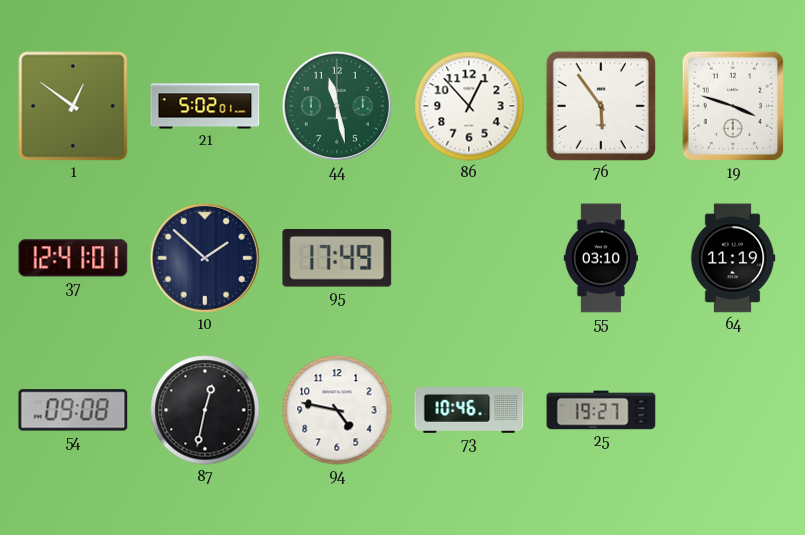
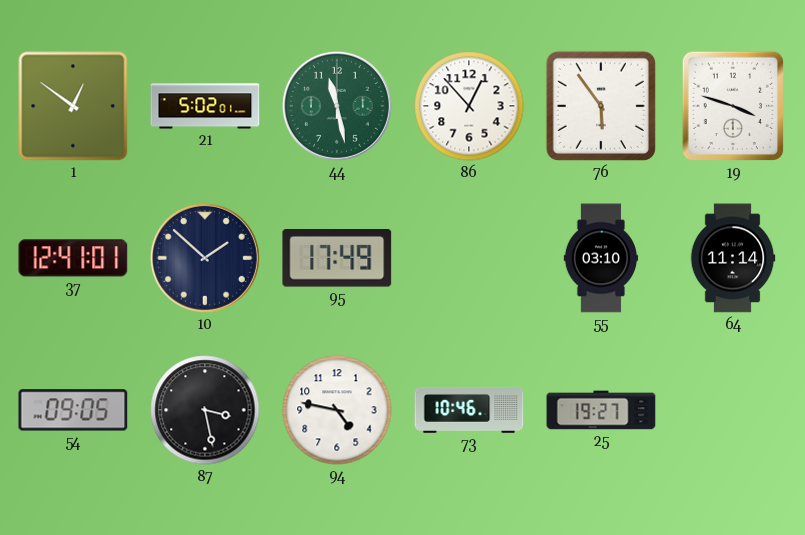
64: 11:19 -> 11:14
54: 09:08 -> 09:05
87: 12:32 -> 3:28
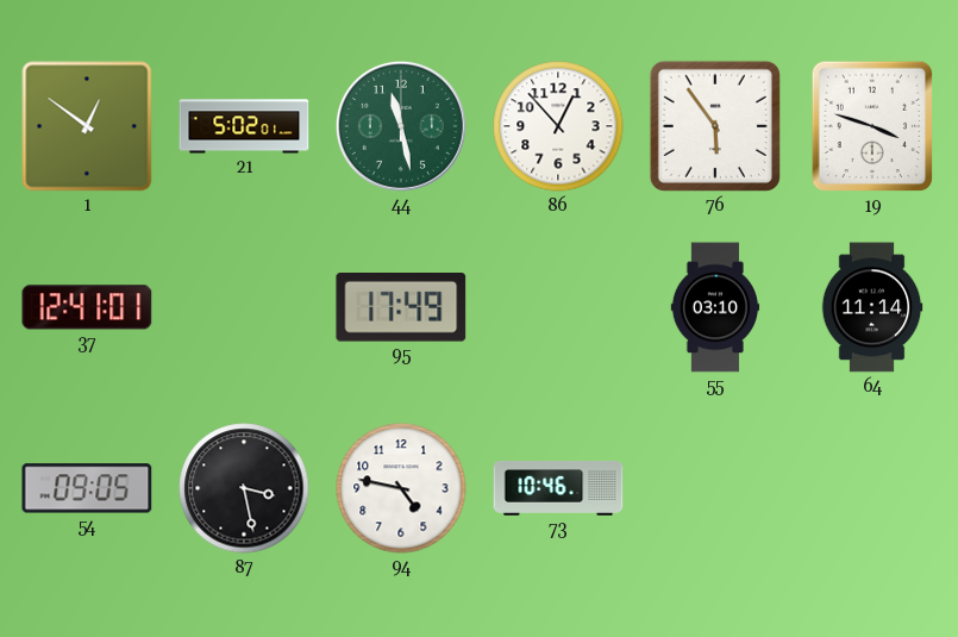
10: 1:52 -> none
25: 19:27 -> none
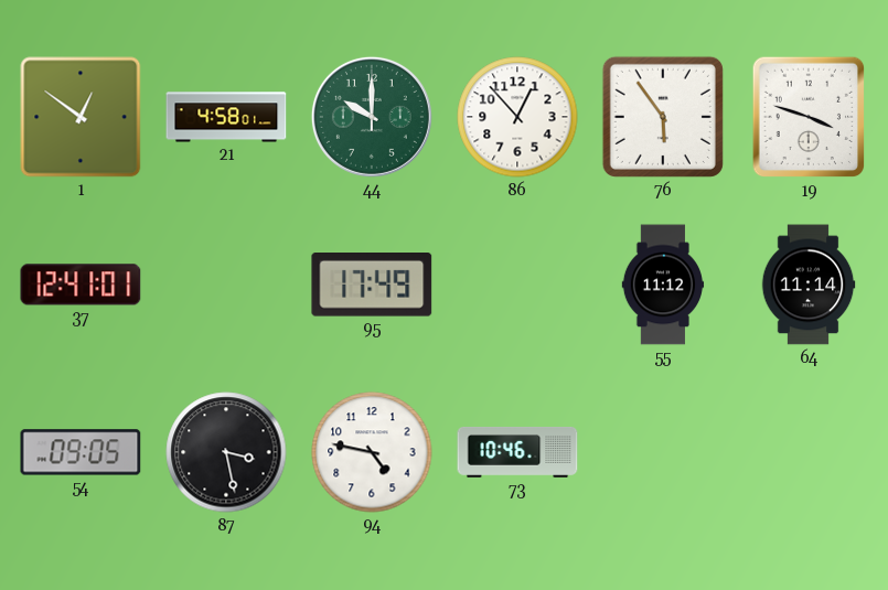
21: 5:02 -> 4:58
44: 11:28 -> 10:00
55: 03:10 -> 11:12
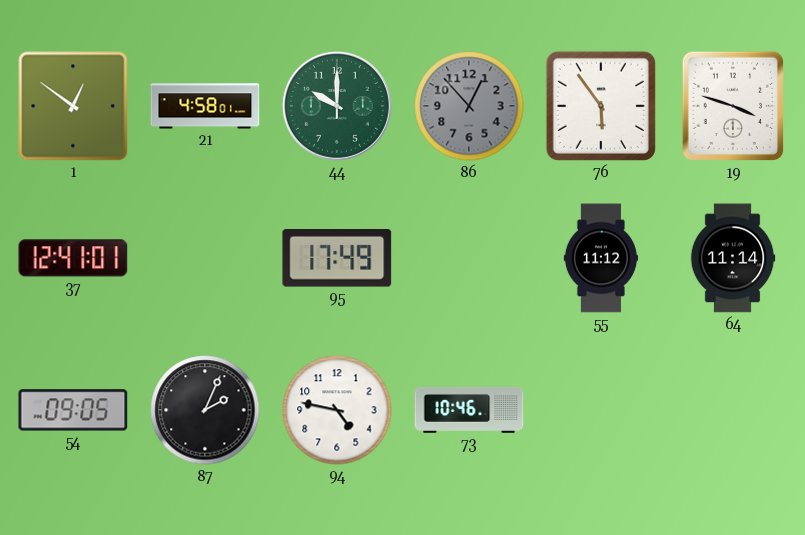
86 dial: white -> grey
87: 3:28 -> 2:04
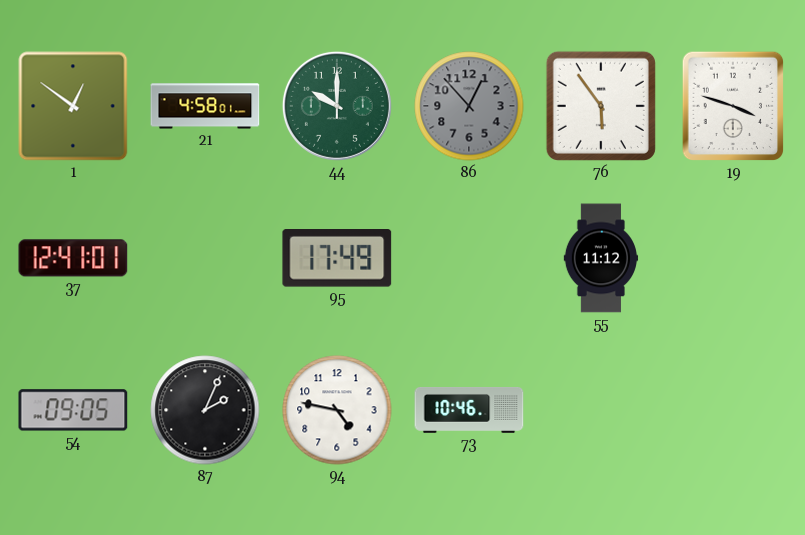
64: 11:14 -> none
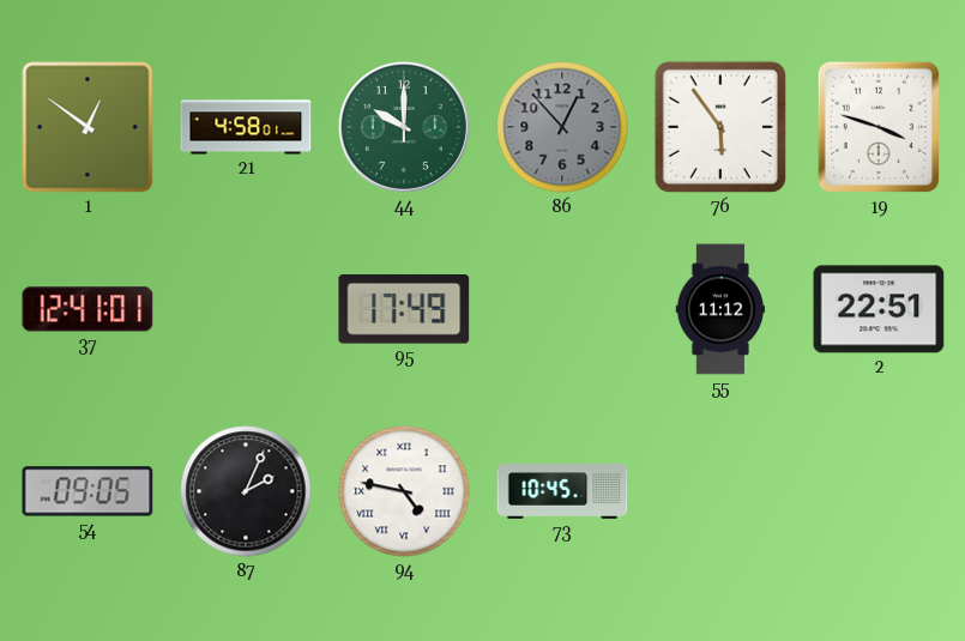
2: none -> 22:51
94 numerals: Arabic -> Roman
73: 10:46 -> 10:45
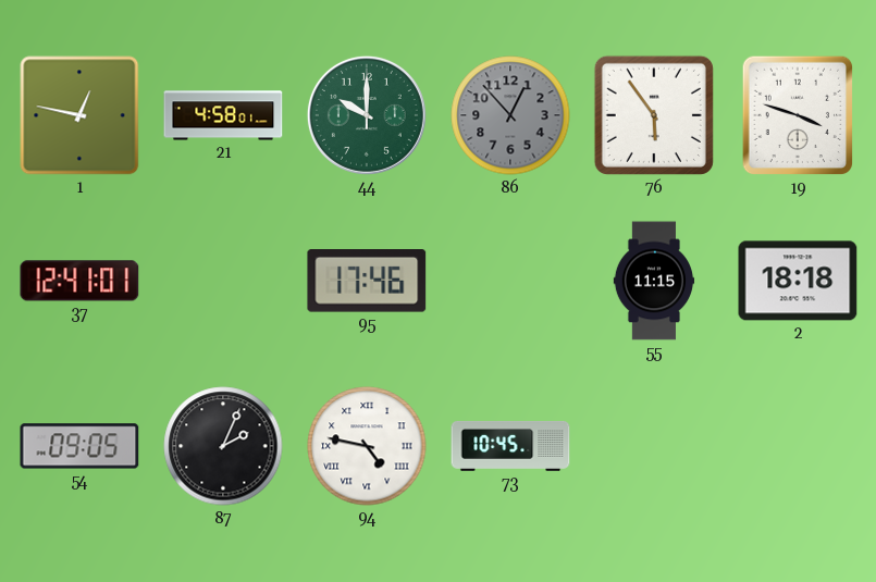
1: 12:51 -> 12:47
95: 17:49 -> 17:46
55: 11:12 -> 11:15
2: 22:51 -> 18:18
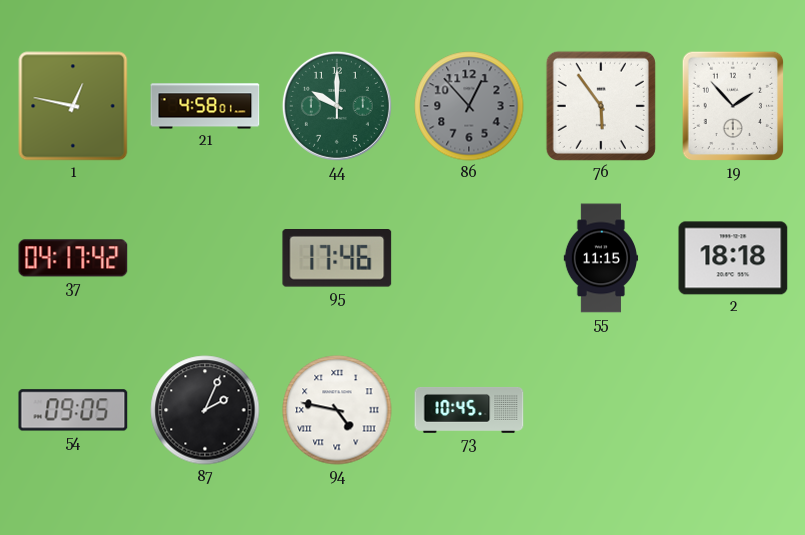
19: 3:48 -> 1:53
37: 12:41 -> 04:17
